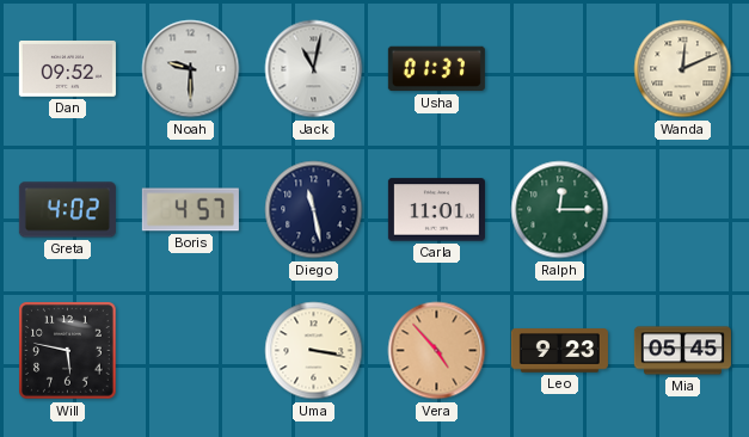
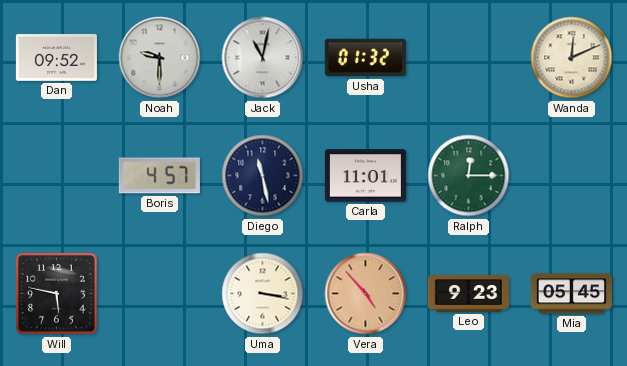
Usha: 01:37 -> 01:32
Greta: 4:02 -> none
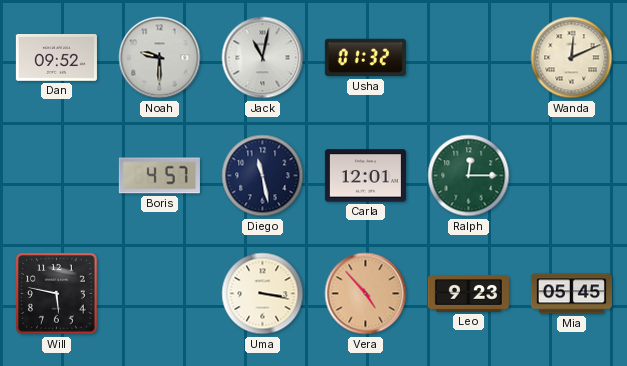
Carla: 11:01 -> 12:01
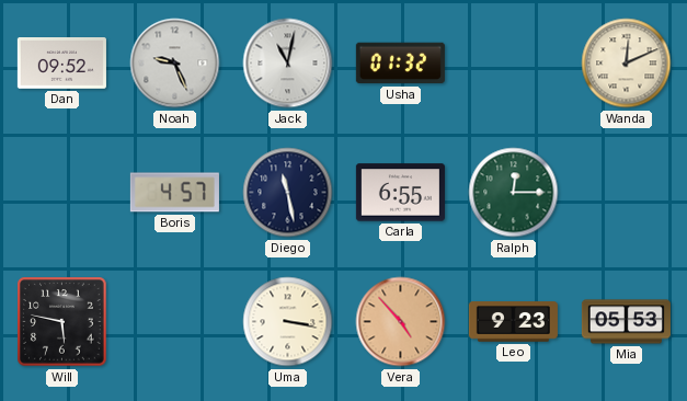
Noah: 9:30 -> 9:26
Carla: 12:01 -> 6:55
Mia: 05:45 -> 05:53
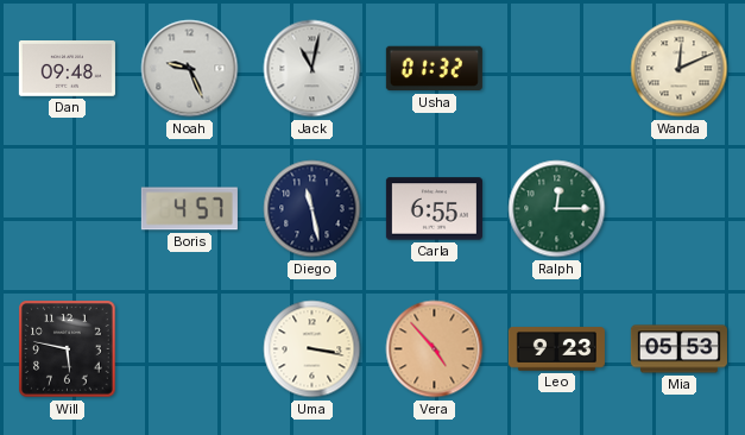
Dan: 09:52 -> 09:48
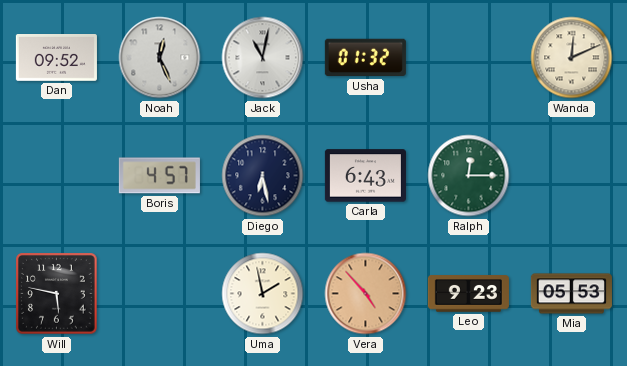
Dan: 09:48 -> 09:52
Noah: 9:26 -> 12:26
Diego: 11:28 -> 6:28
Carla: 6:55 -> 6:43
Uma: 3:17 -> 1:58
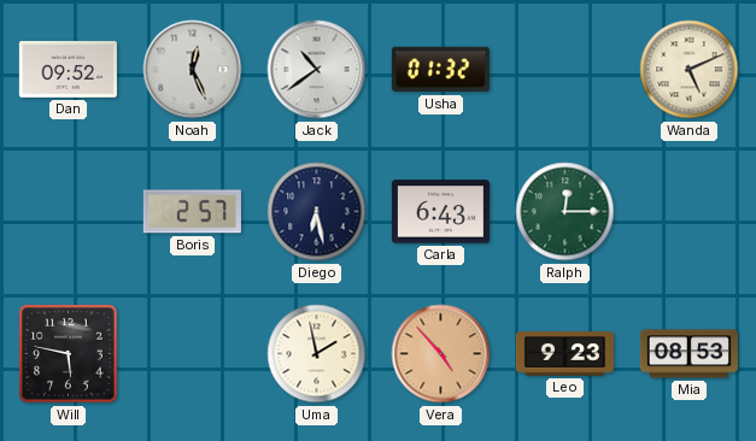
Jack: 11:02 -> 10:39
Wanda: 12:11 -> 5:11
Boris: 4:57 -> 2:57
Mia: 05:53 -> 08:53
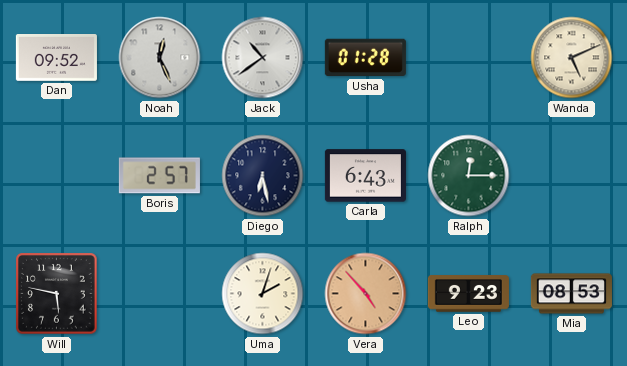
Usha: 01:32 -> 01:28
Uma: 1:58 -> 2:03
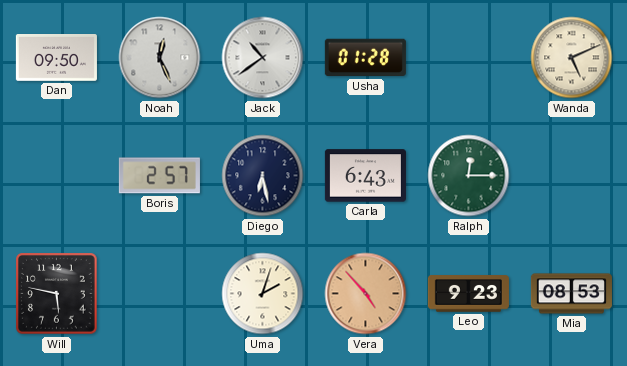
Dan: 09:52 -> 09:50
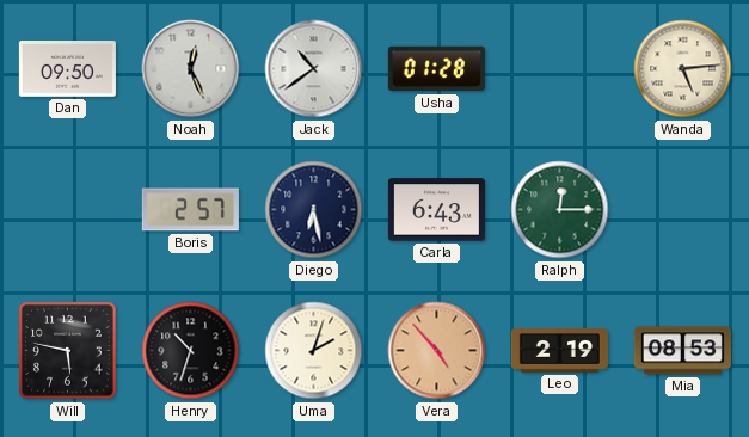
Wanda: 5:11 -> 5:14
Henry: none -> 10:33
Leo: 9:23 -> 2:19
